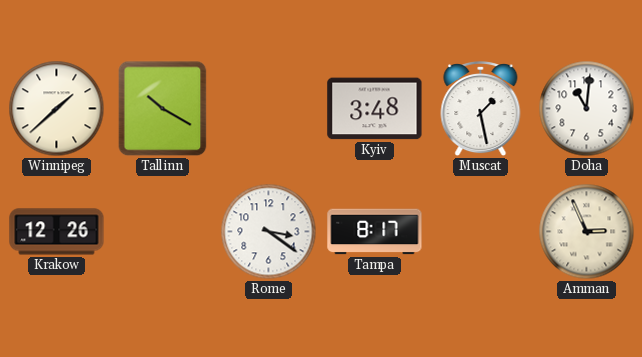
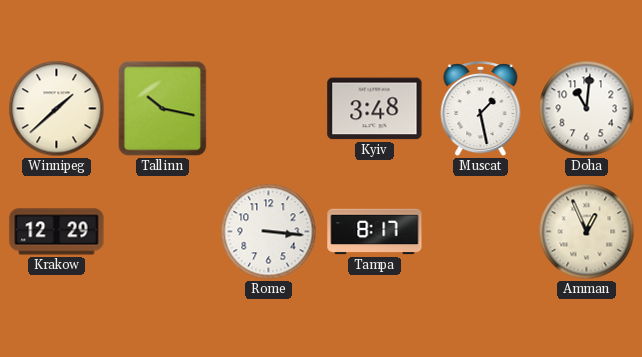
Tallinn: 10:20 -> 10:17
Krakow: 12:26 -> 12:29
Rome: 3:21 -> 3:16
Amman: 2:56 -> 12:56
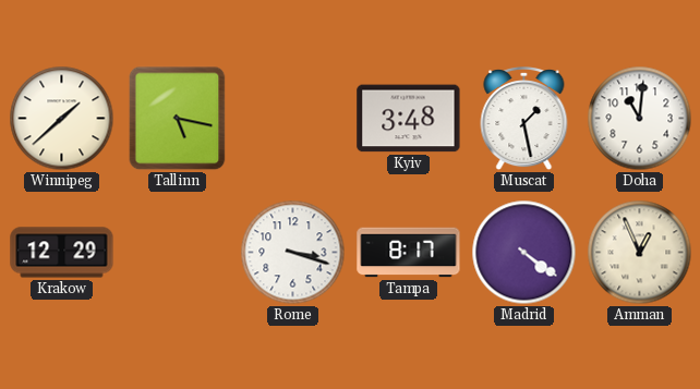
Tallinn: 10:17 -> 5:17
Rome: 3:16 -> 3:18
Madrid: none -> 4:21
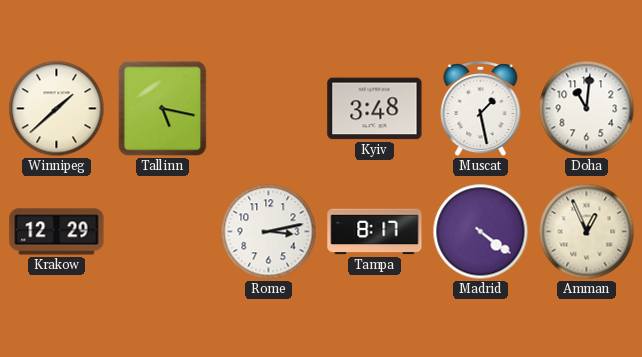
Rome: 3:18 -> 3:13
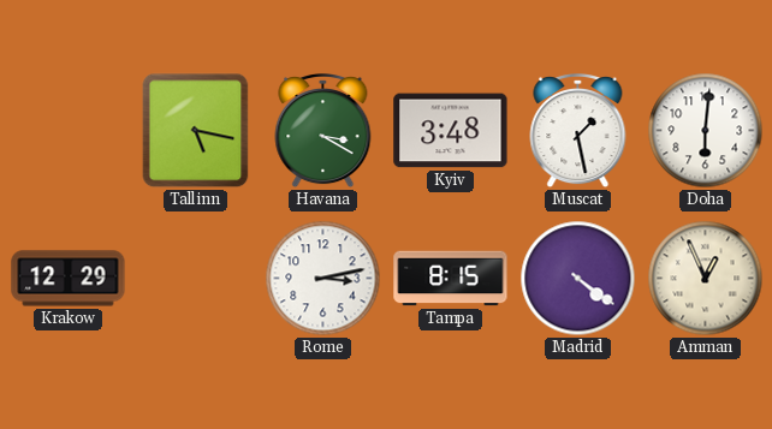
Winnipeg: 1:38 -> none
Havana: none -> 3:20
Doha: 11:01 -> 6:01
Tampa: 8:17 -> 8:15
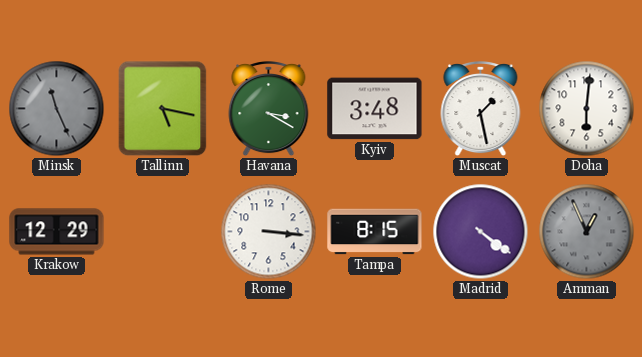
Minsk: none -> 11:26
Rome: 3:13 -> 3:16
Amman dial: cream -> grey
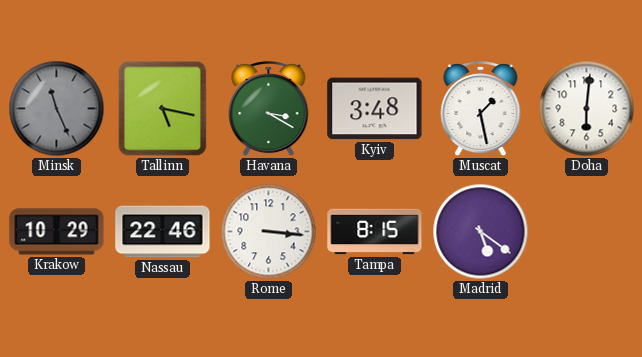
Krakow: 12:29 -> 10:29
Nassau: none -> 22:46
Madrid: 4:21 -> 5:21
Amman: 12:56 -> none
